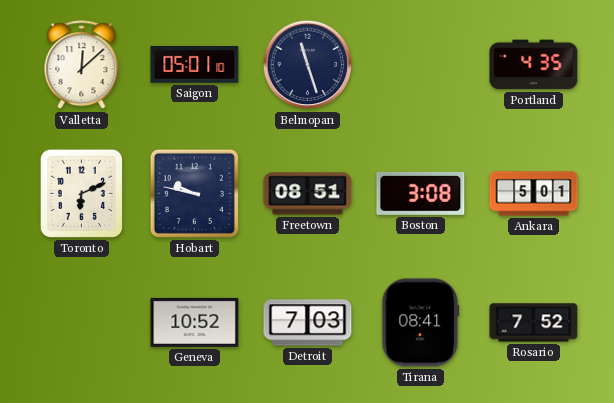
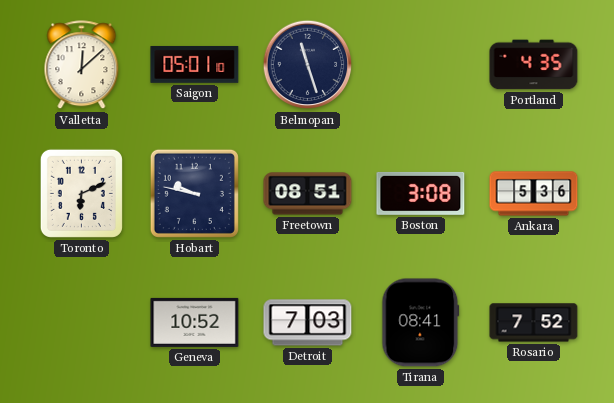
Ankara: 5:01 -> 5:36
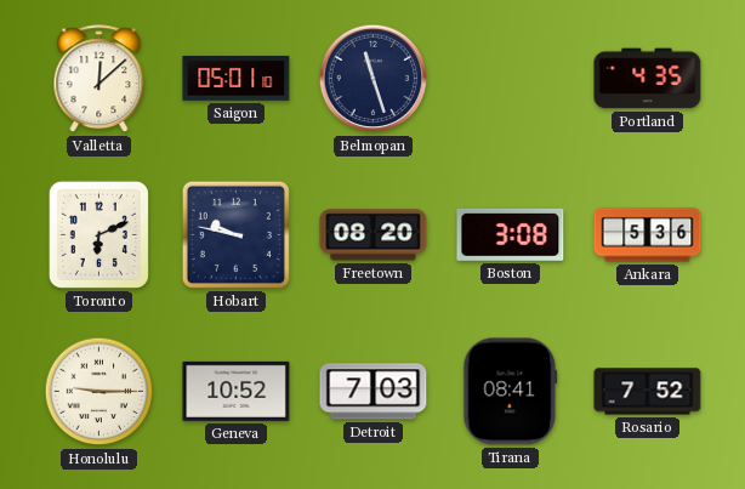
Freetown: 08:51 -> 08:20
Honolulu: none -> 9:15
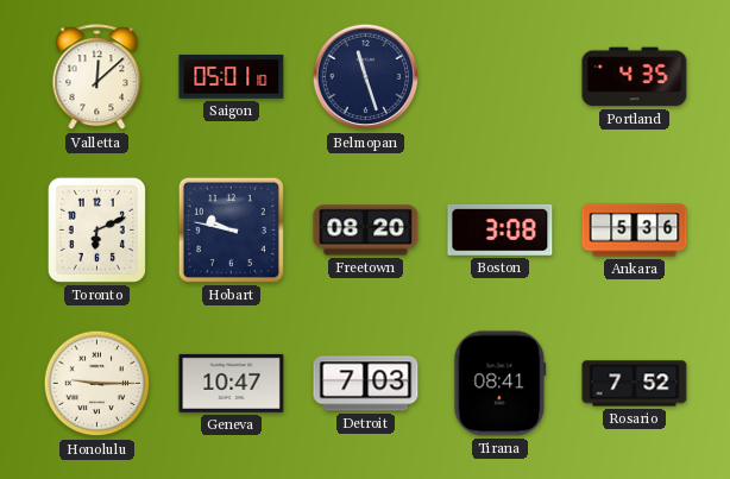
Geneva: 10:52 -> 10:47
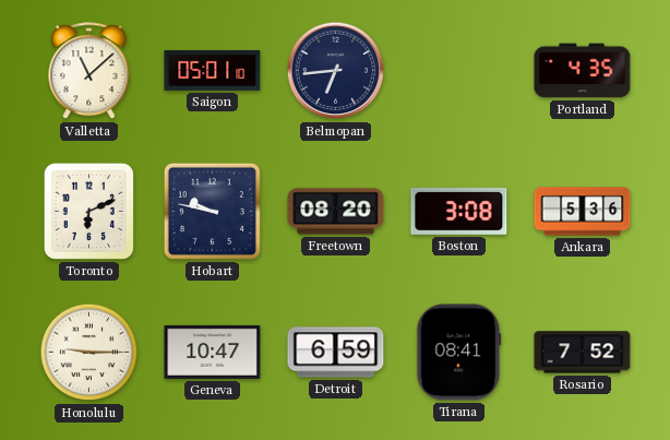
Valletta: 12:08 -> 11:08
Belmopan: 11:27 -> 6:44
Detroit: 7:03 -> 6:59
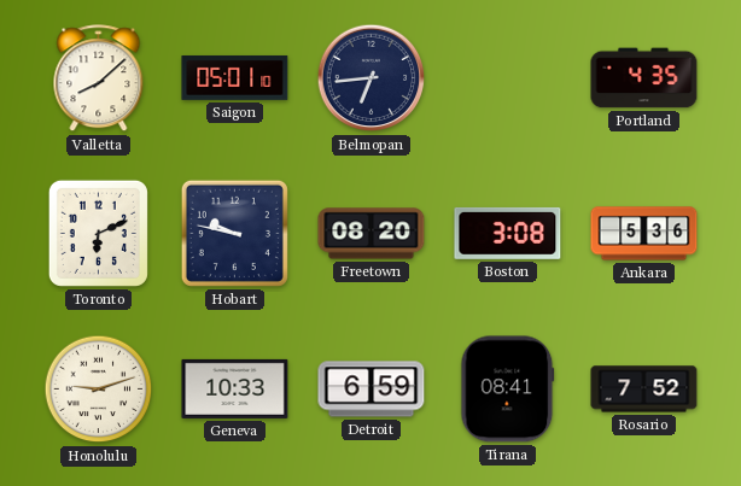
Valletta: 11:08 -> 8:08
Honolulu: 9:15 -> 9:12
Geneva: 10:47 -> 10:33
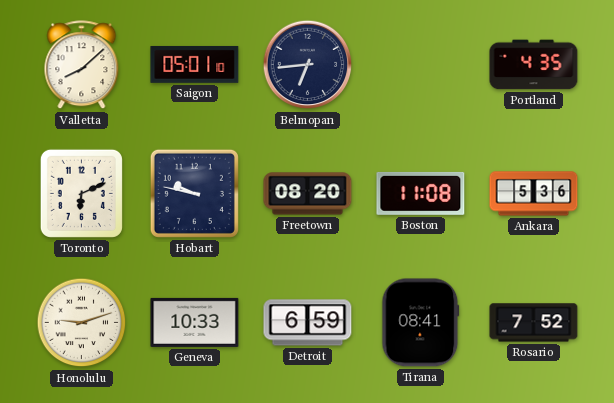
Boston: 3:08 -> 11:08
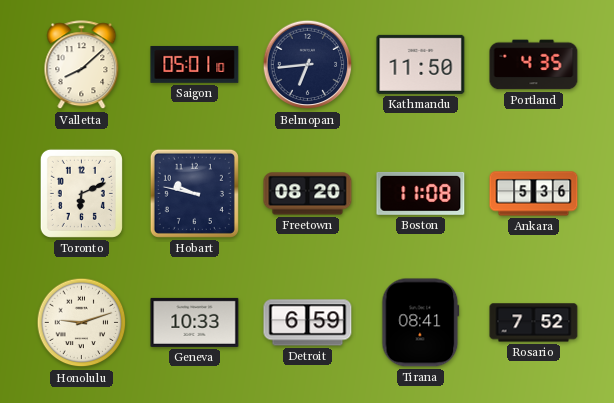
Kathmandu: none -> 11:50
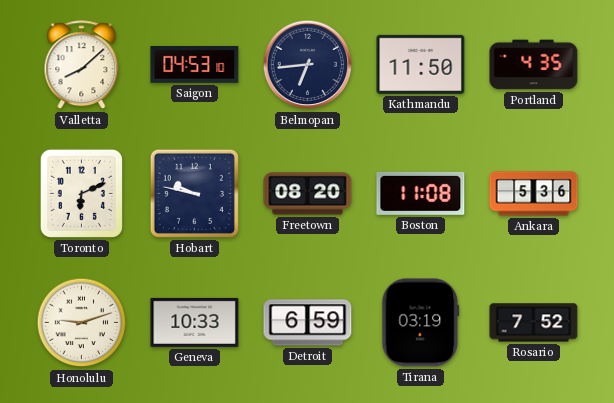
Saigon: 05:01 -> 04:53
Tirana: 08:41 -> 03:19
